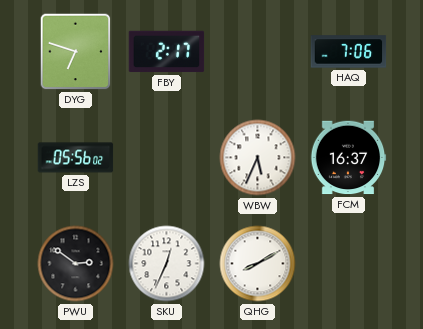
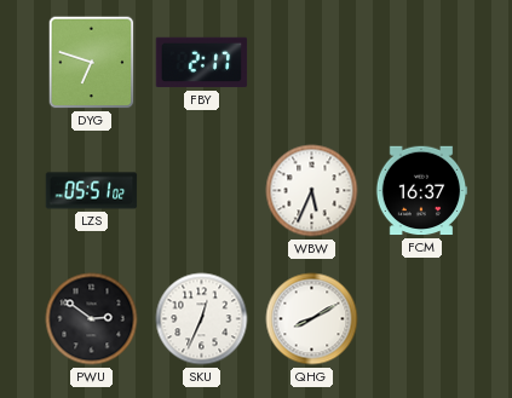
HAQ: 7:06 -> none
LZS: 05:56 -> 05:51
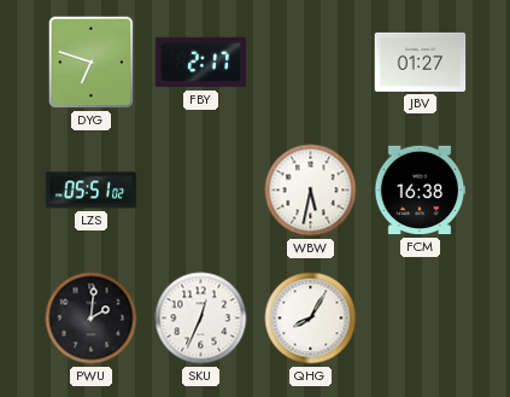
JBV: none -> 01:27
WBW: 5:34 -> 5:32
FCM: 16:37 -> 16:38
PWU: 2:51 -> 2:01
QHG: 8:10 -> 8:05
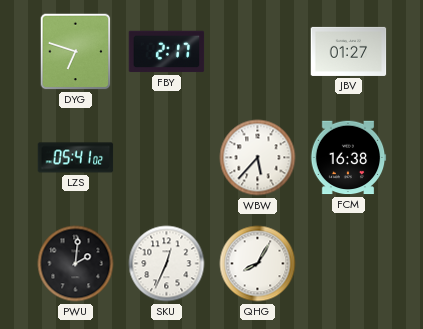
LZS: 05:51 -> 05:41
WBW: 5:32 -> 5:37
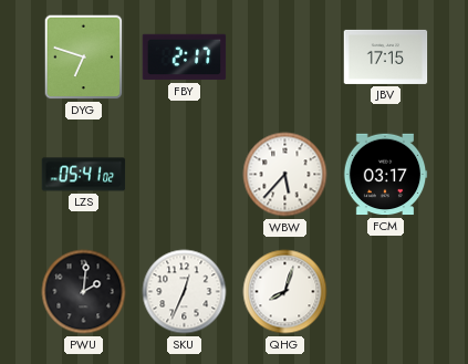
JBV: 01:27 -> 17:15
FCM: 16:38 -> 03:17
QHG: 8:05 -> 8:03
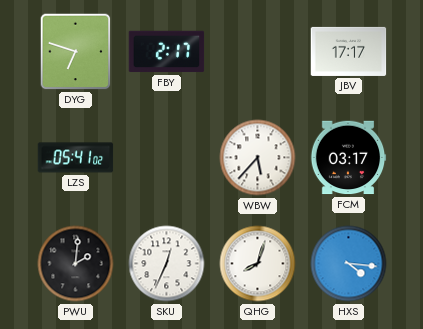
JBV: 17:15 -> 17:17
HXS: none -> 4:16
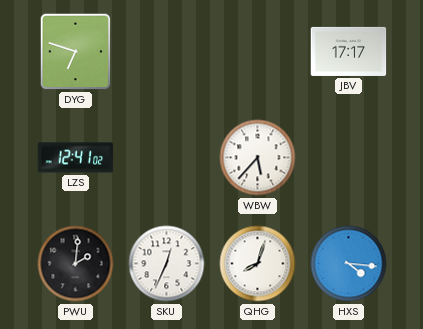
FBY: 2:17 -> none
LZS: 05:41 -> 12:41
FCM: 03:17 -> none
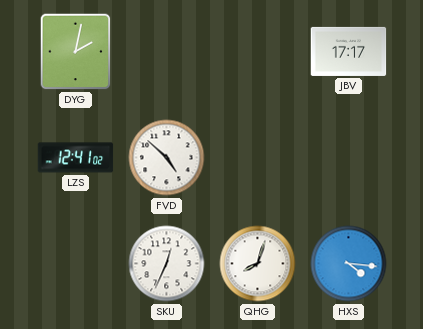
DYG: 6:48 -> 2:02
FVD: none -> 4:52
WBW: 5:37 -> none
PWU: 2:01 -> none
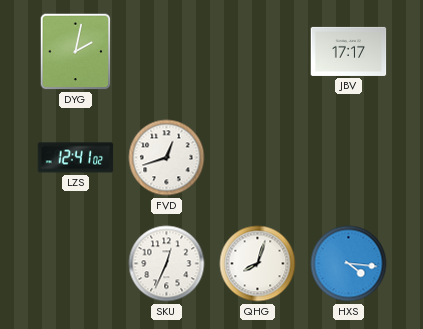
FVD: 4:52 -> 12:42
